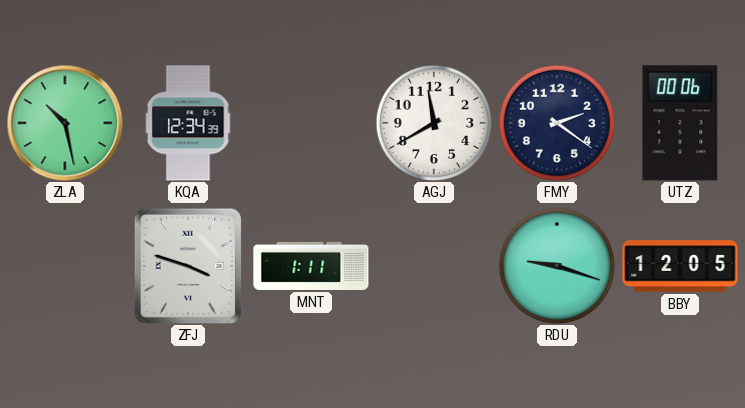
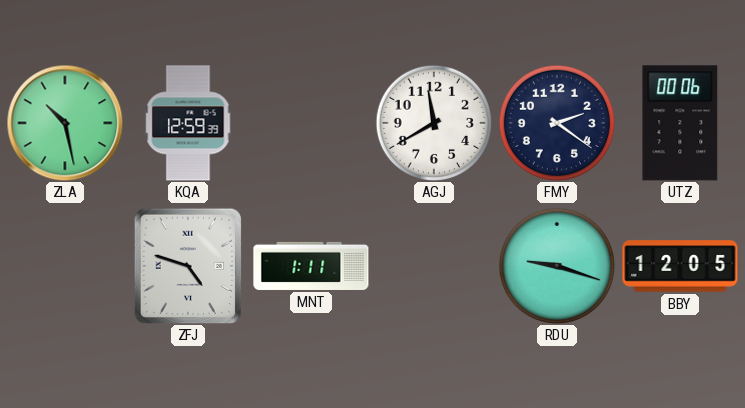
KQA: 12:34 -> 12:59
ZFJ: 3:48 -> 4:48
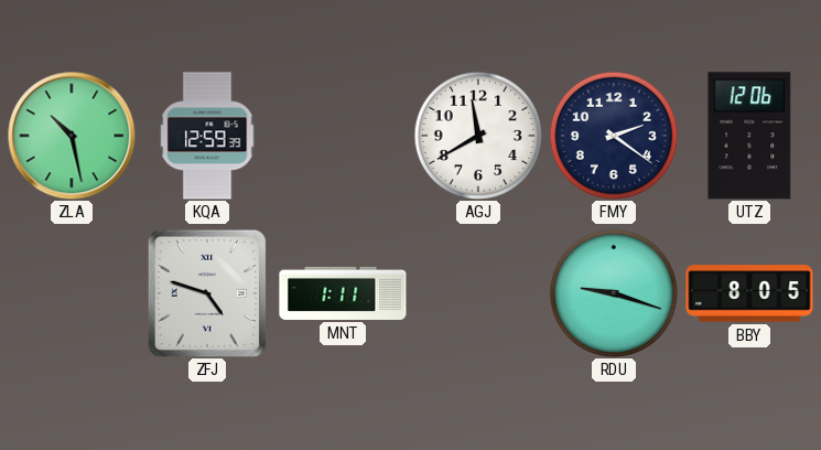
UTZ: 00:06 -> 12:06
BBY: 12:05 -> 8:05
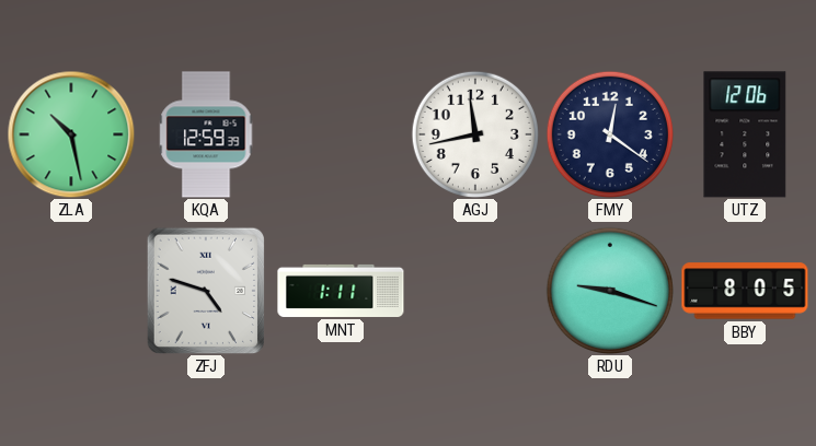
AGJ: 11:40 -> 11:43
FMY: 2:21 -> 12:21
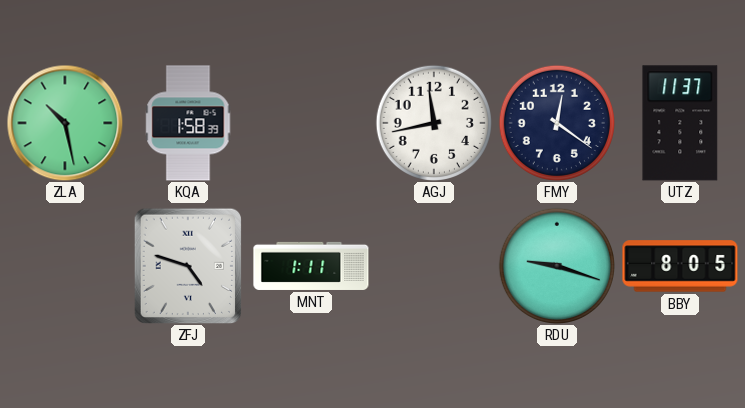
KQA: 12:59 -> 1:58
UTZ: 12:06 -> 11:37
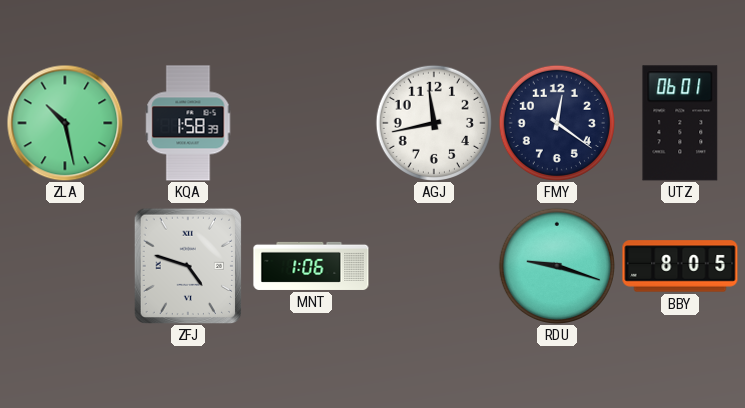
UTZ: 11:37 -> 06:01
MNT: 1:11 -> 1:06
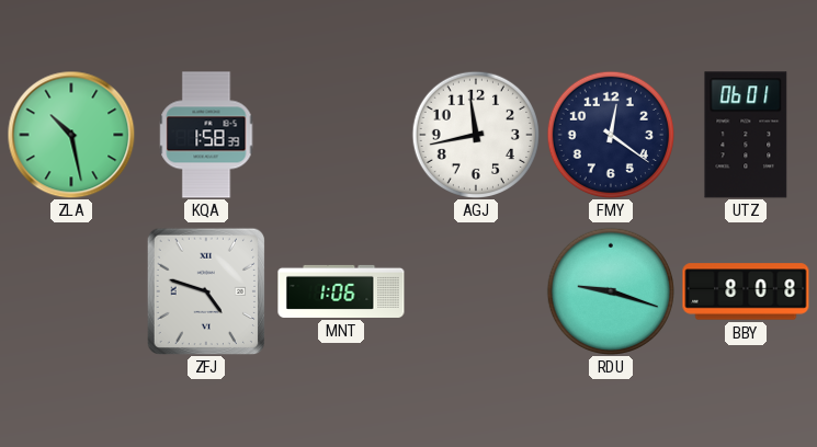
BBY: 8:05 -> 8:08
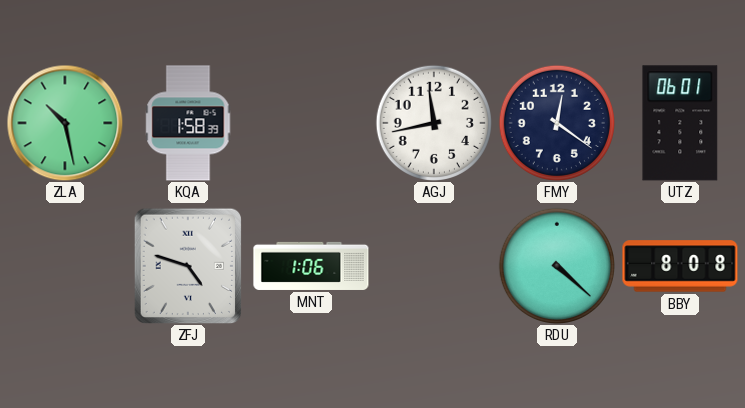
RDU: 9:18 -> 4:22
